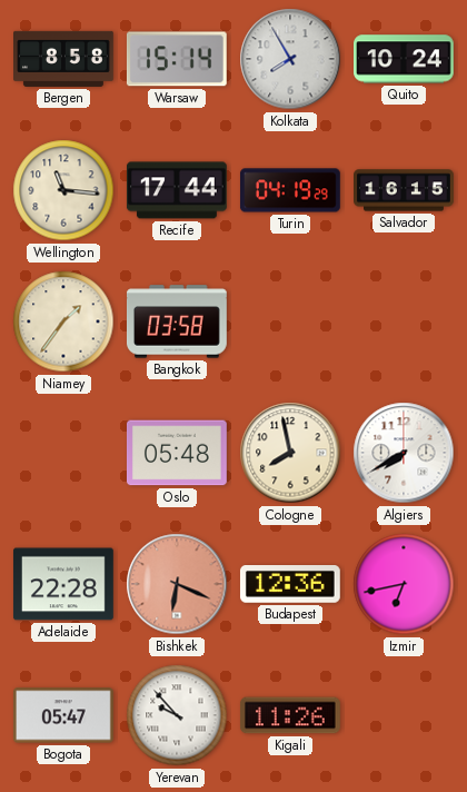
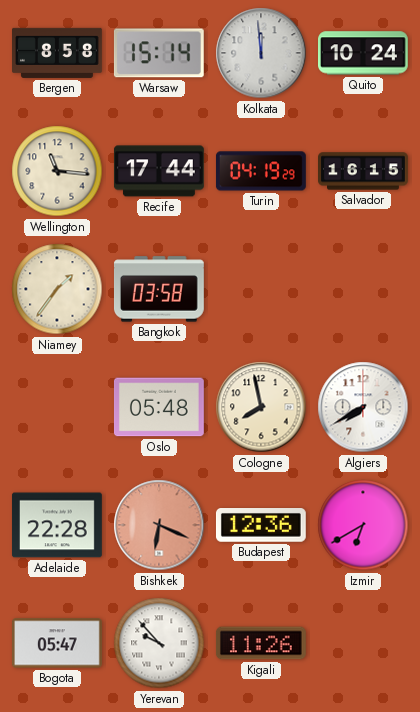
Kolkata: 7:55 -> 11:59
Izmir: 6:43 -> 6:40
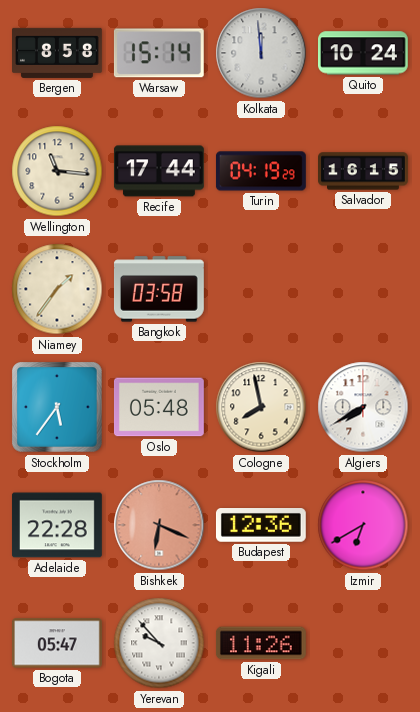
Stockholm: none -> 5:36
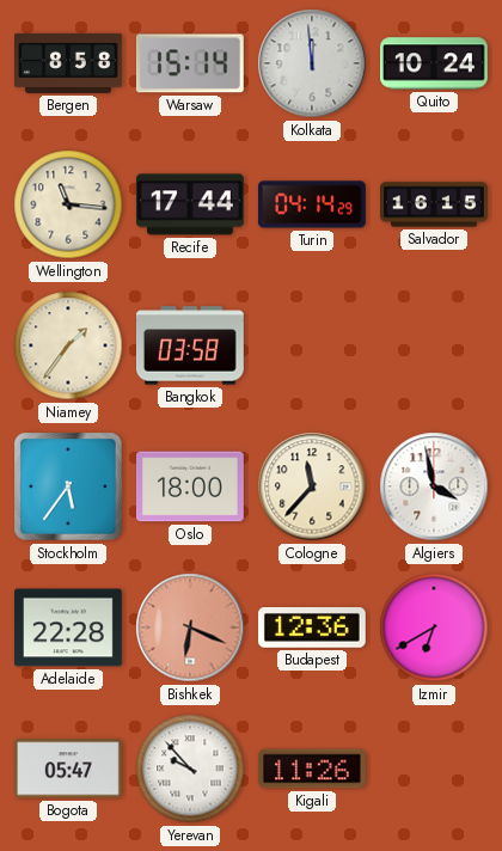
Turin: 04:19 -> 04:14
Oslo: 05:48 -> 18:00
Cologne: 7:58 -> 11:37
Algiers: 7:40 -> 3:58
